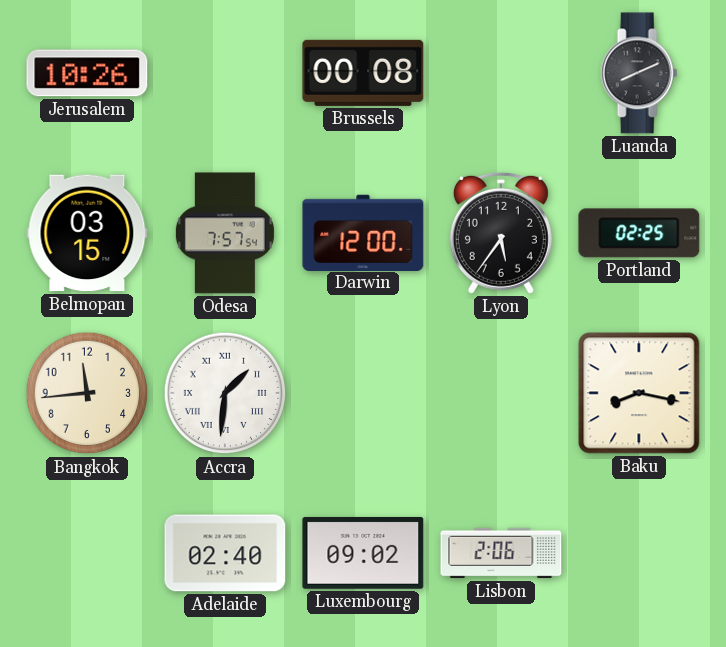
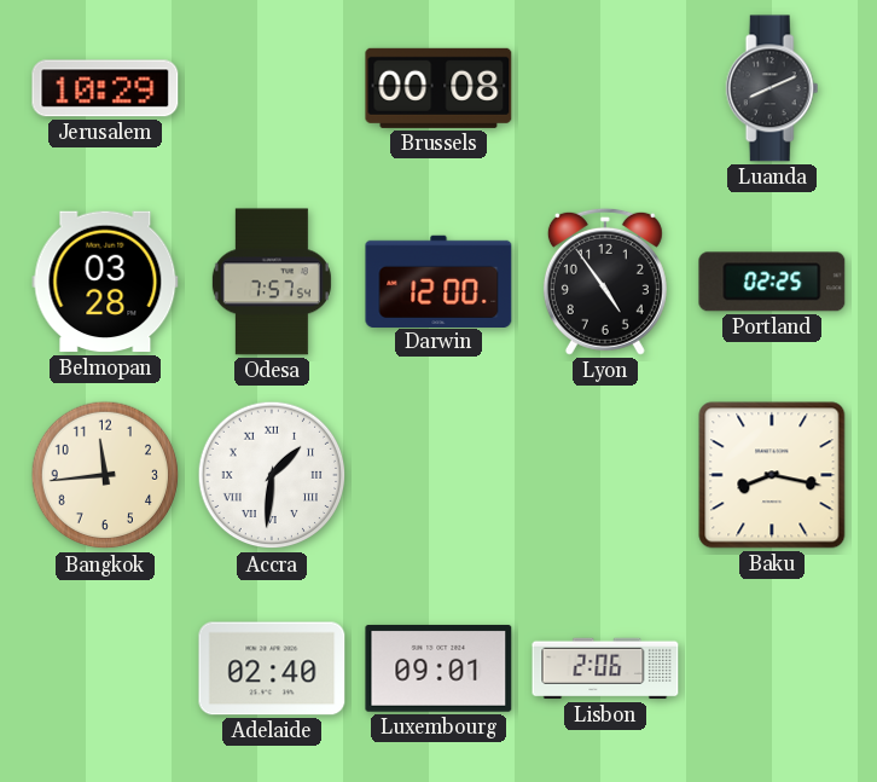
Jerusalem: 10:26 -> 10:29
Belmopan: 03:15 -> 03:28
Lyon: 5:36 -> 4:54
Luxembourg: 09:02 -> 09:01
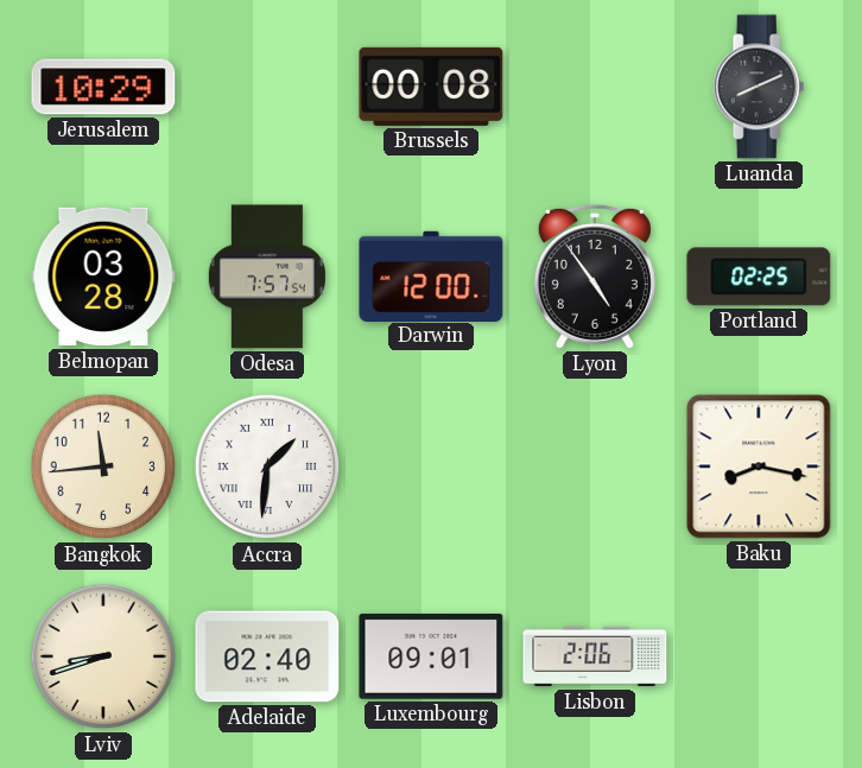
Lviv: none -> 8:42
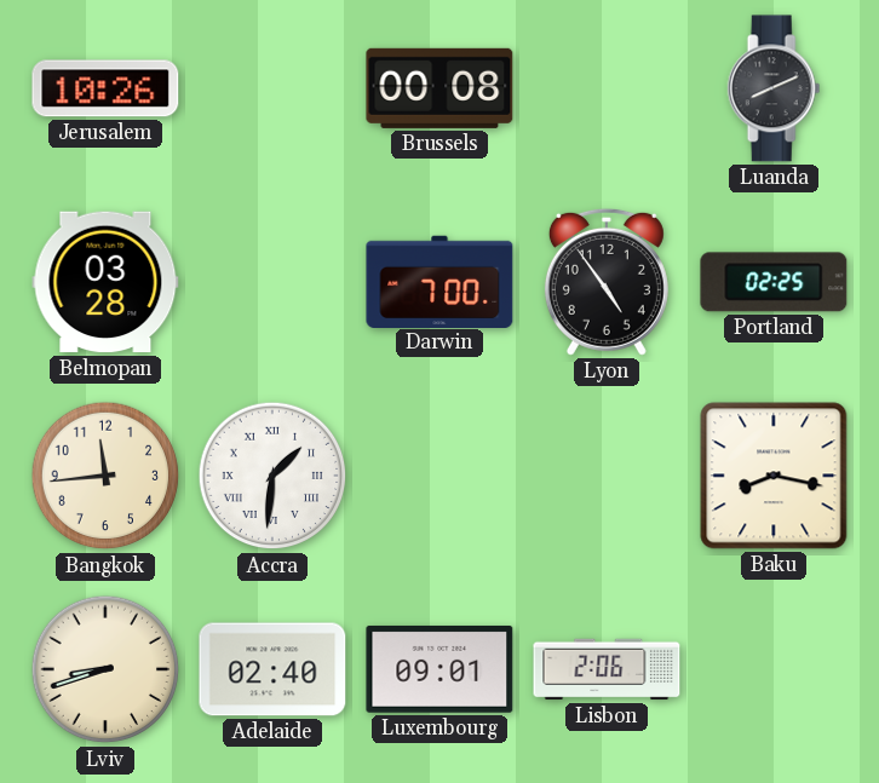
Jerusalem: 10:29 -> 10:26
Odesa: 7:57 -> none
Darwin: 12:00 -> 7:00
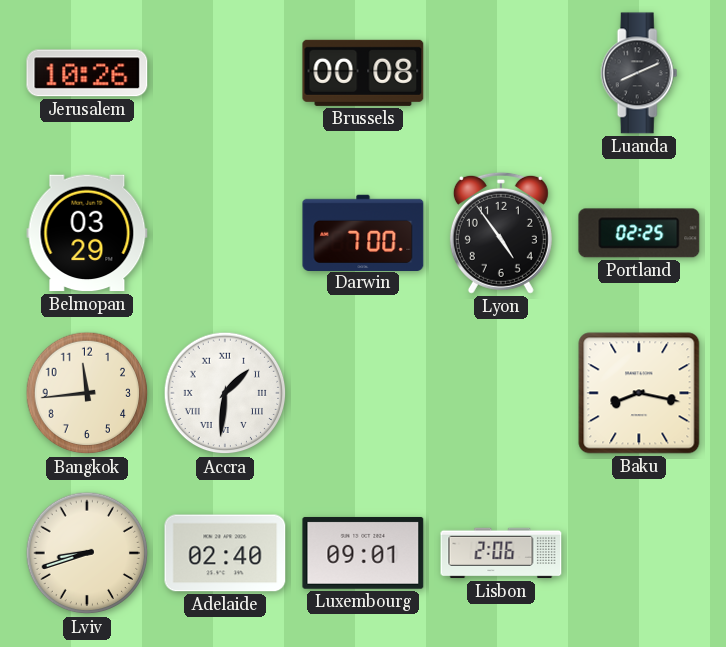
Belmopan: 03:28 -> 03:29
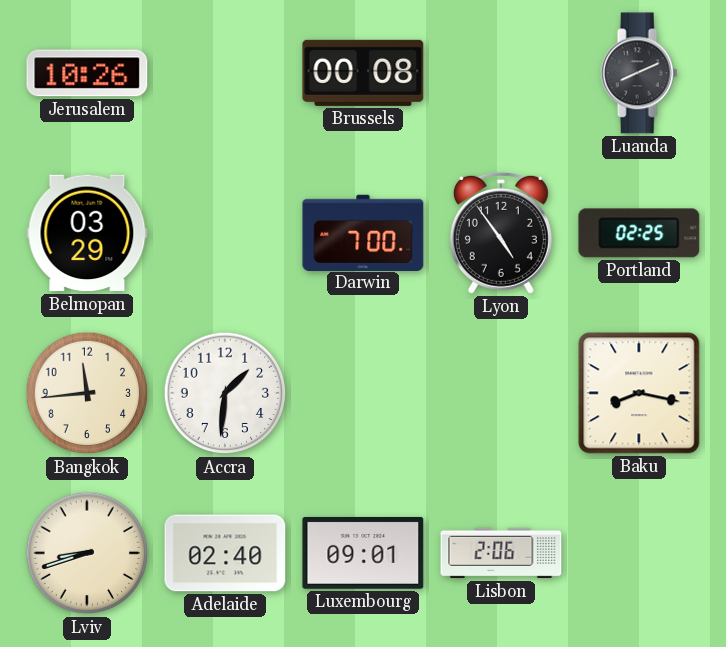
Accra numerals: Roman -> Arabic
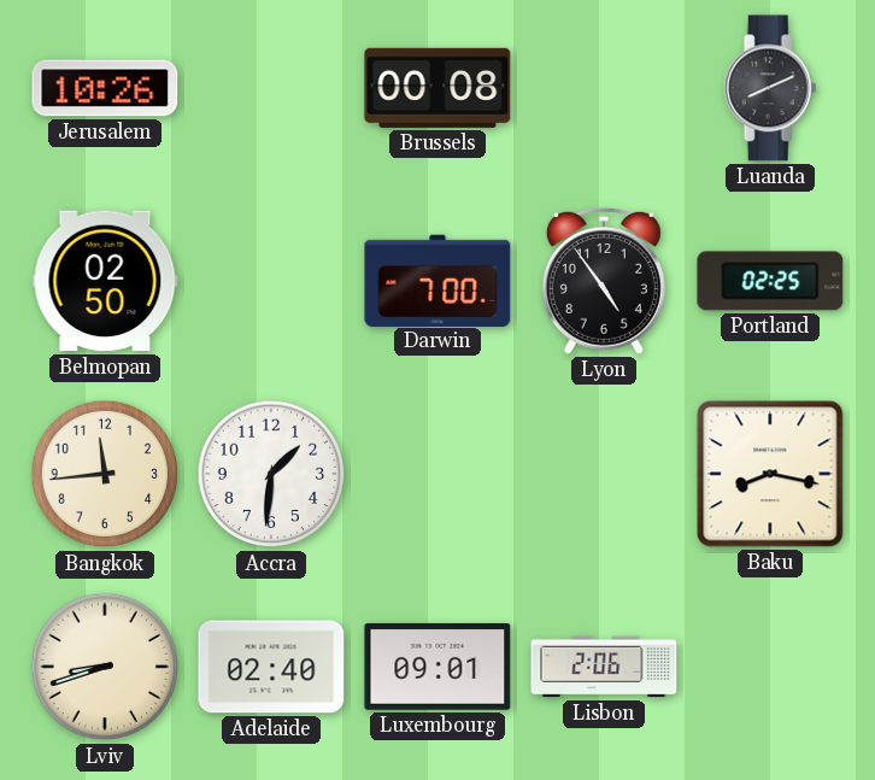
Belmopan: 03:29 -> 02:50
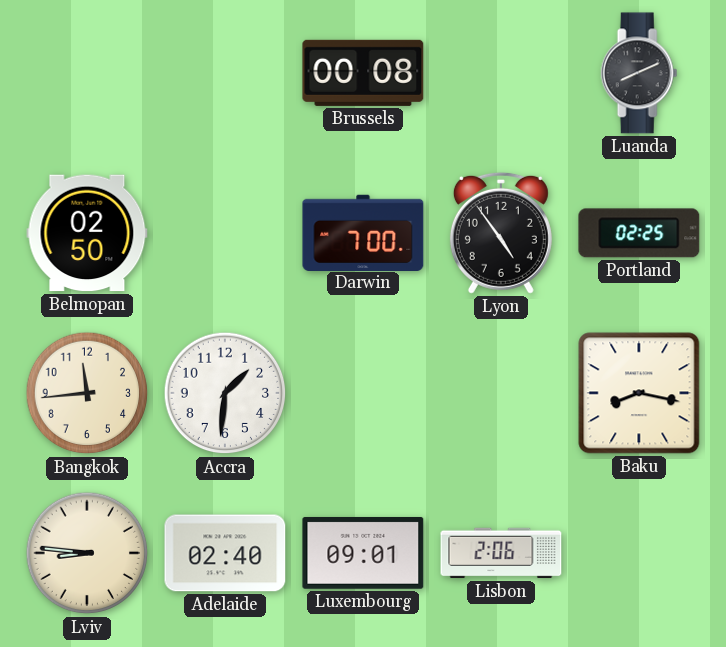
Jerusalem: 10:26 -> none
Lviv: 8:42 -> 8:46
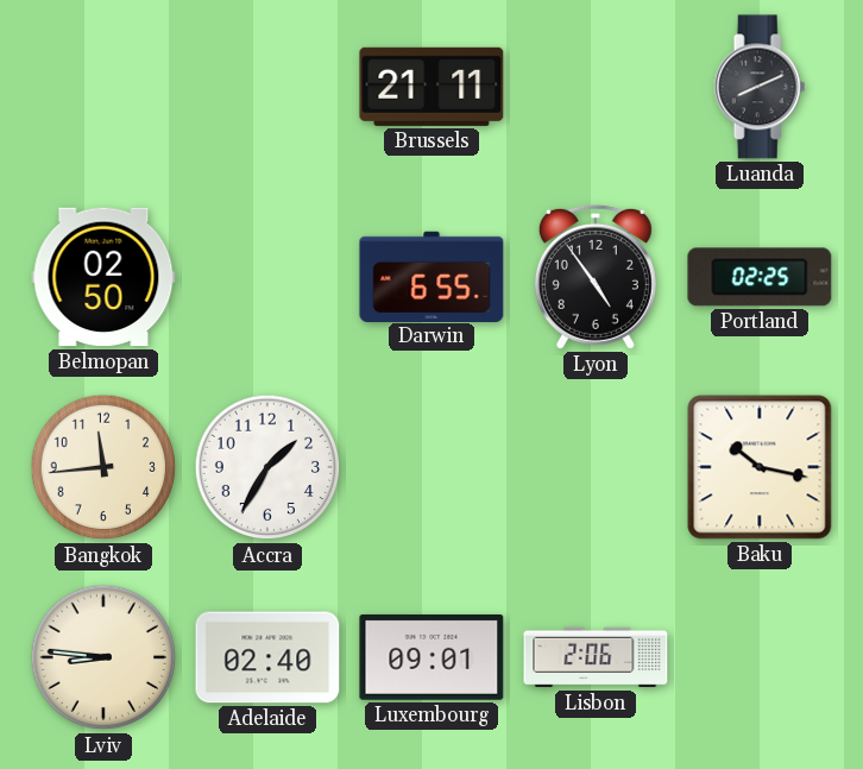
Brussels: 00:08 -> 21:11
Darwin: 7:00 -> 6:55
Accra: 1:31 -> 1:35
Baku: 8:17 -> 10:17
